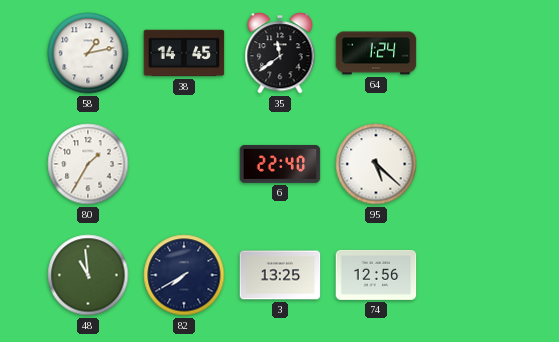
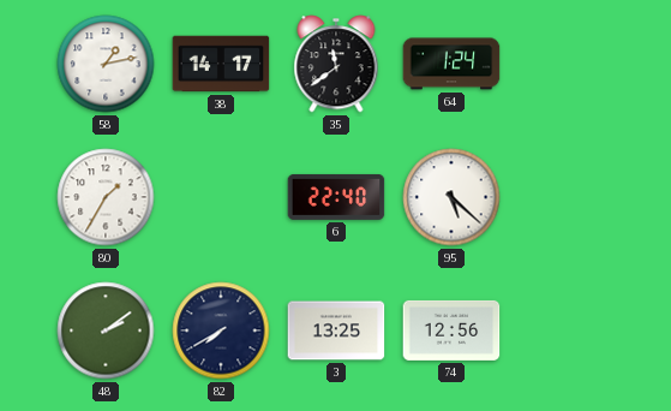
38: 14:45 -> 14:17
48: 10:59 -> 2:09
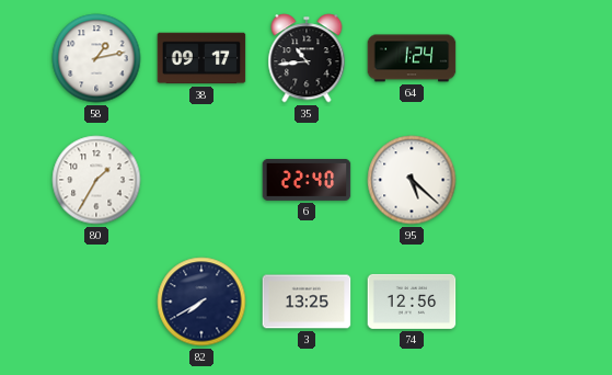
38: 14:17 -> 09:17
35: 11:39 -> 10:44
48: 2:09 -> none
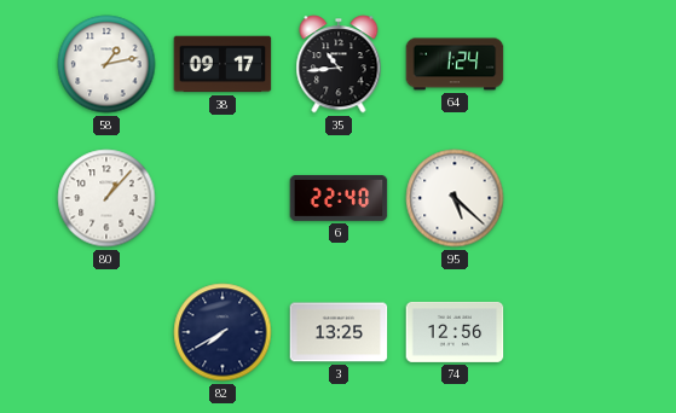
80: 1:35 -> 1:07
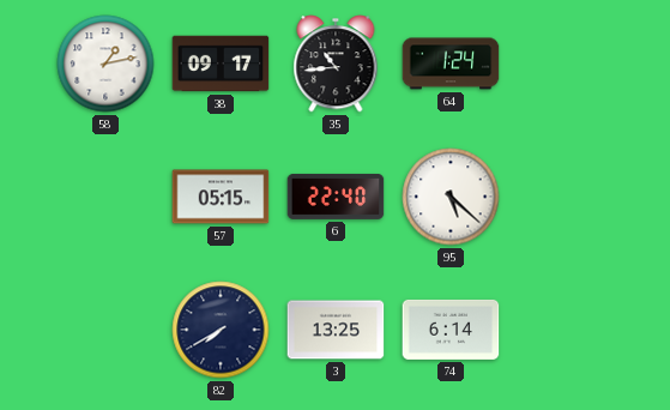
80: 1:07 -> none
57: none -> 05:15
74: 12:56 -> 6:14
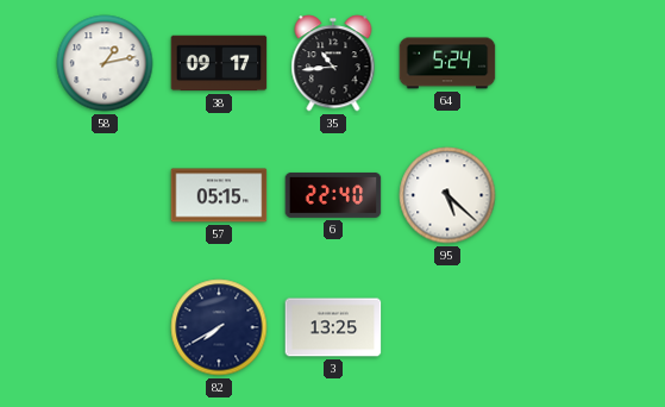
64: 1:24 -> 5:24
74: 6:14 -> none
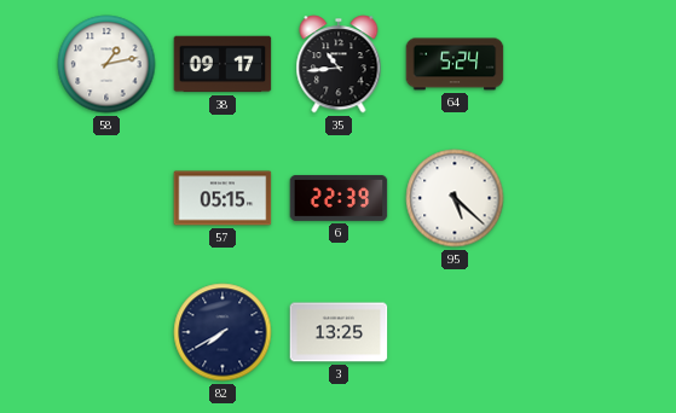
6: 22:40 -> 22:39
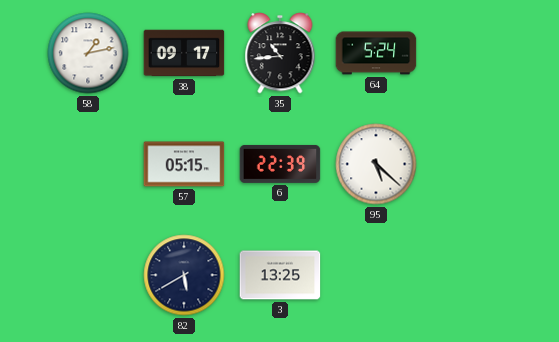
82: 7:40 -> 5:40
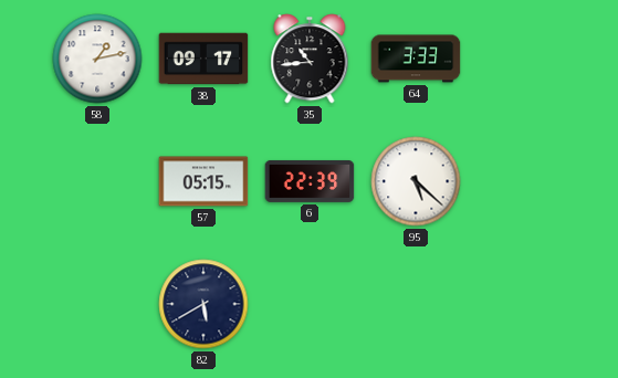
64: 5:24 -> 3:33
3: 13:25 -> none
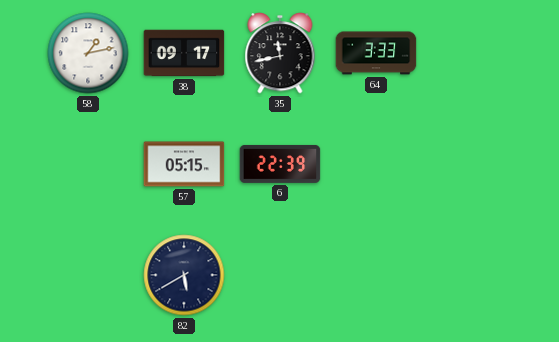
35: 10:44 -> 11:43
95: 5:22 -> none
